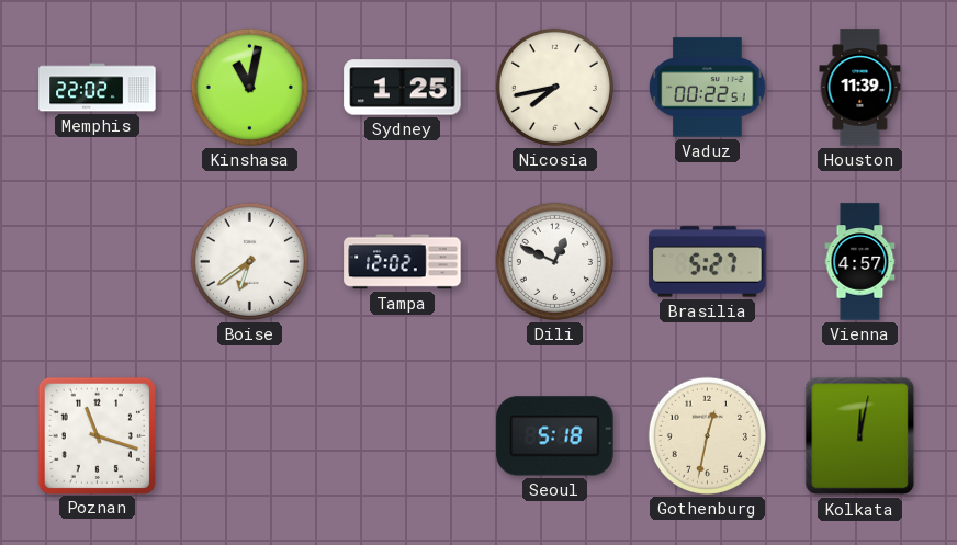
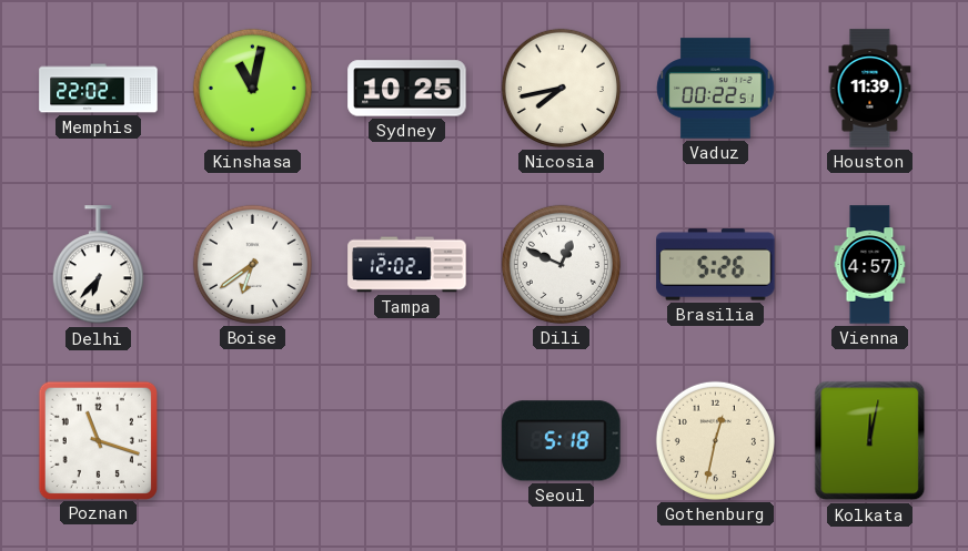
Sydney: 1:25 -> 10:25
Delhi: none -> 6:37
Brasilia: 5:27 -> 5:26
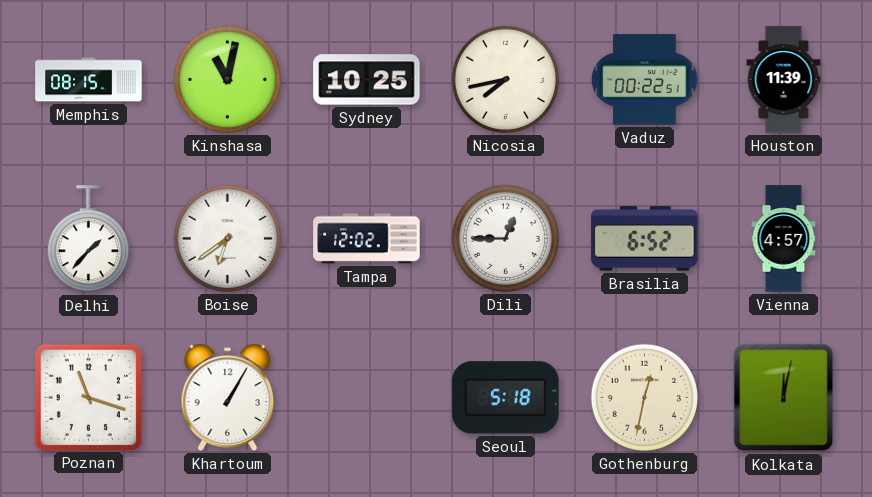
Memphis: 22:02 -> 08:15
Delhi: 6:37 -> 1:37
Dili: 12:49 -> 12:45
Brasilia: 5:26 -> 6:52
Khartoum: none -> 1:05
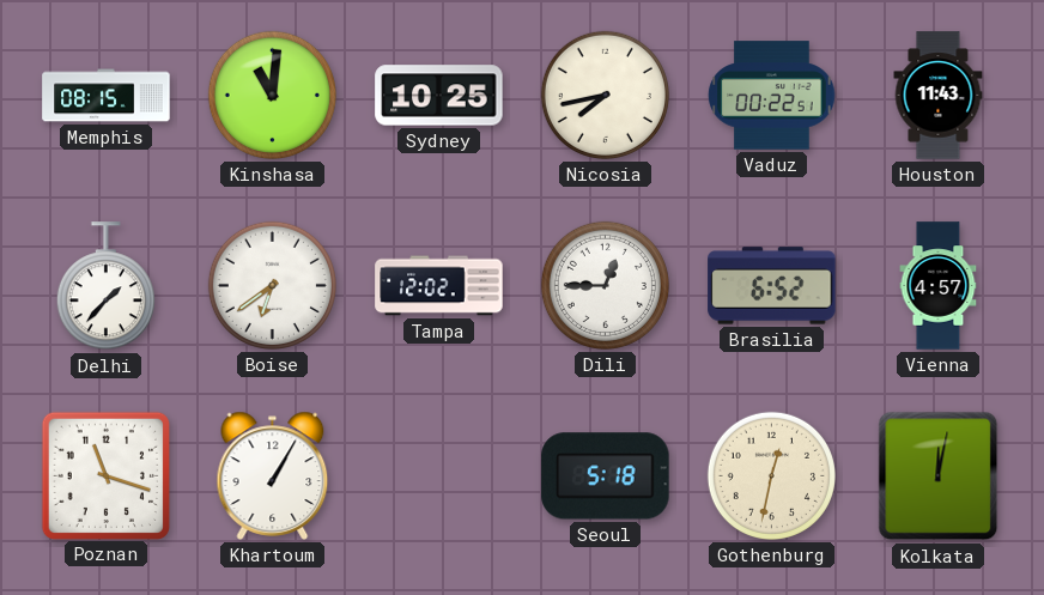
Kinshasa: 11:02 -> 11:01
Houston: 11:39 -> 11:43
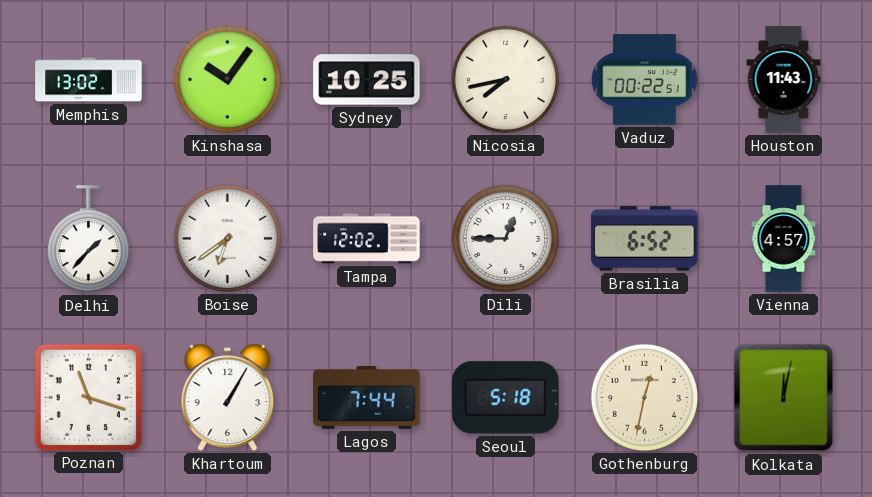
Memphis: 08:15 -> 13:02
Kinshasa: 11:01 -> 10:06
Lagos: none -> 7:44
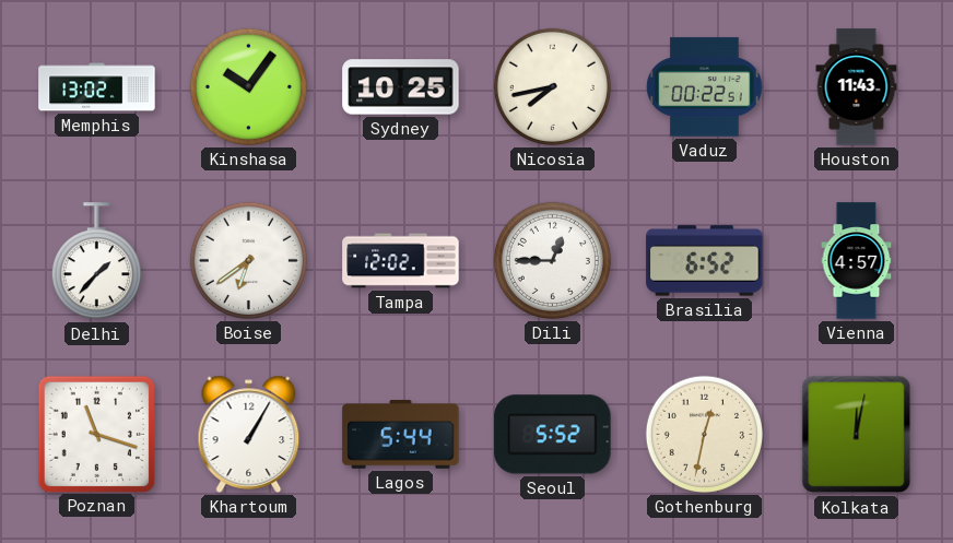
Lagos: 7:44 -> 5:44
Seoul: 5:18 -> 5:52
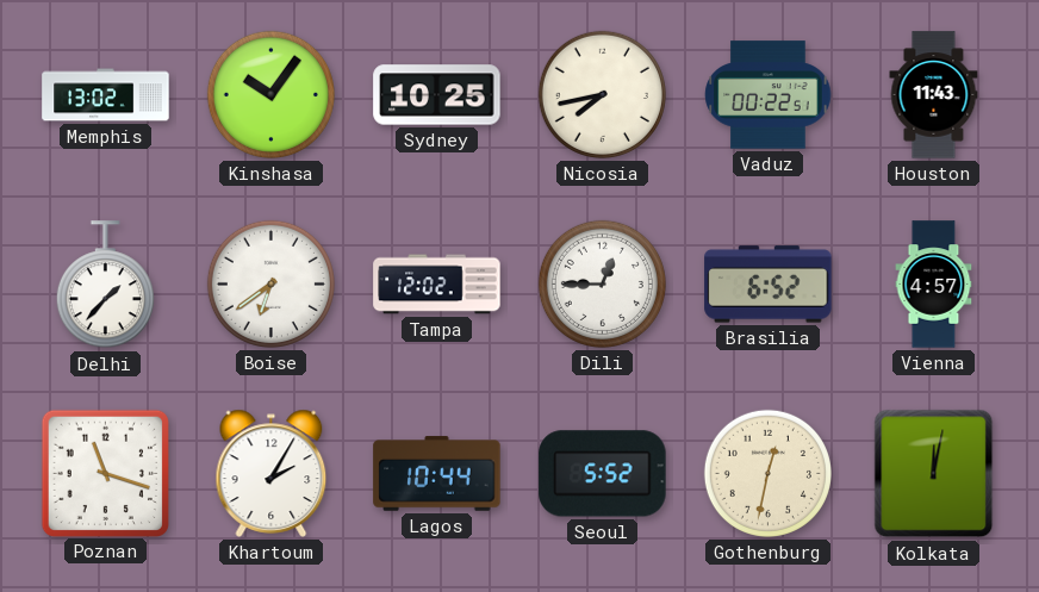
Khartoum: 1:05 -> 2:05
Lagos: 5:44 -> 10:44
